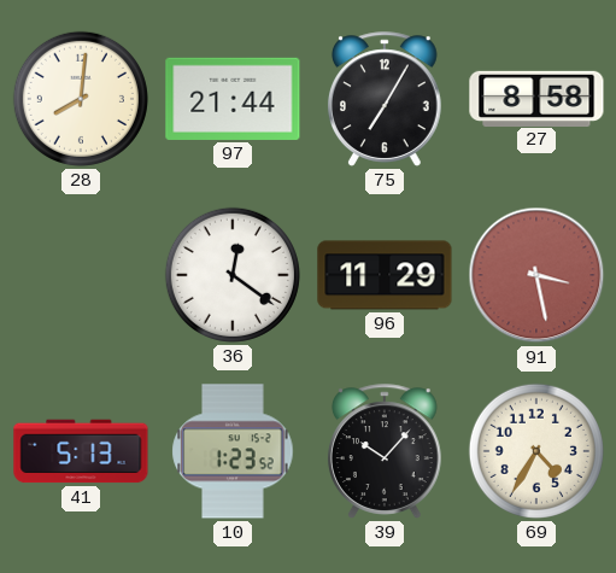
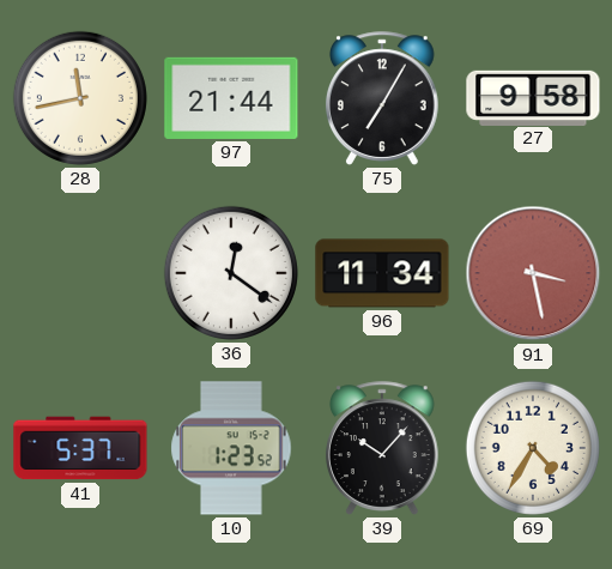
28: 8:01 -> 11:43
27: 8:58 -> 9:58
96: 11:29 -> 11:34
41: 5:13 -> 5:37
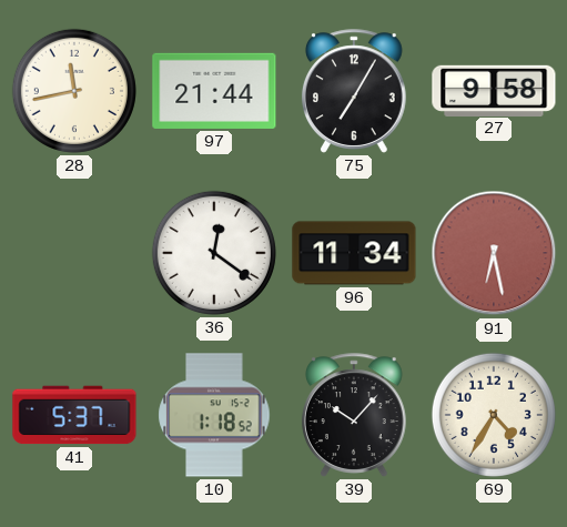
91: 3:28 -> 6:28
10: 1:23 -> 1:18
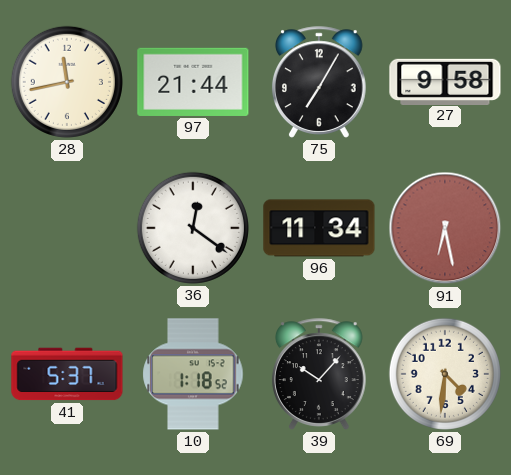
69: 4:35 -> 4:31
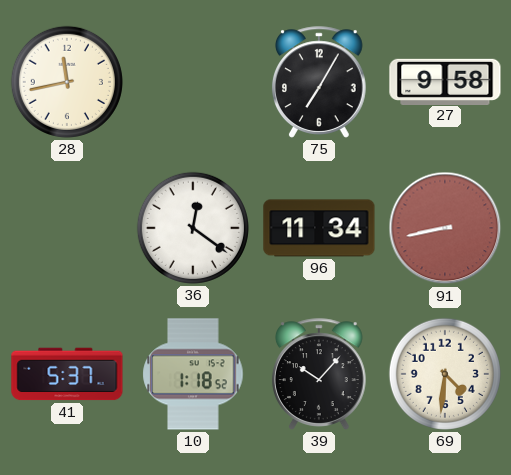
97: 21:44 -> none
91: 6:28 -> 8:43
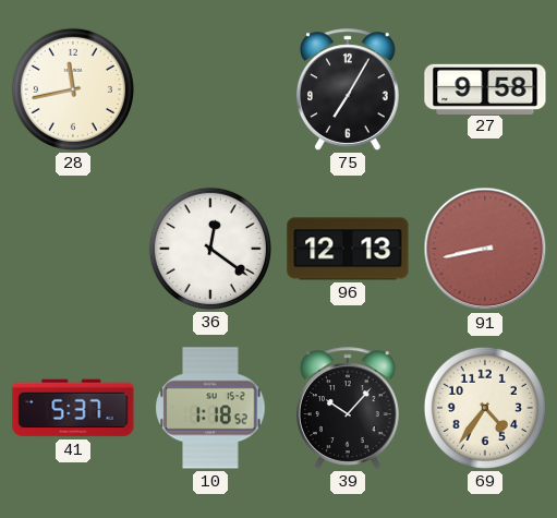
96: 11:34 -> 12:13
69: 4:31 -> 4:36
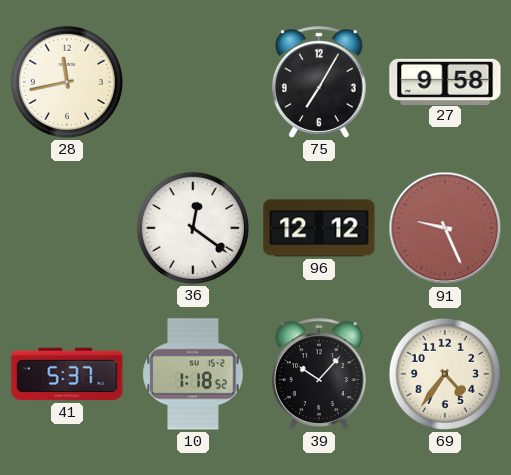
96: 12:13 -> 12:12
91: 8:43 -> 9:26
